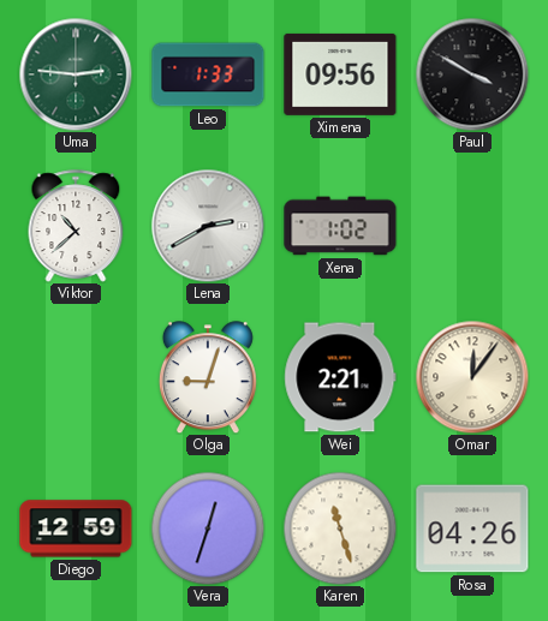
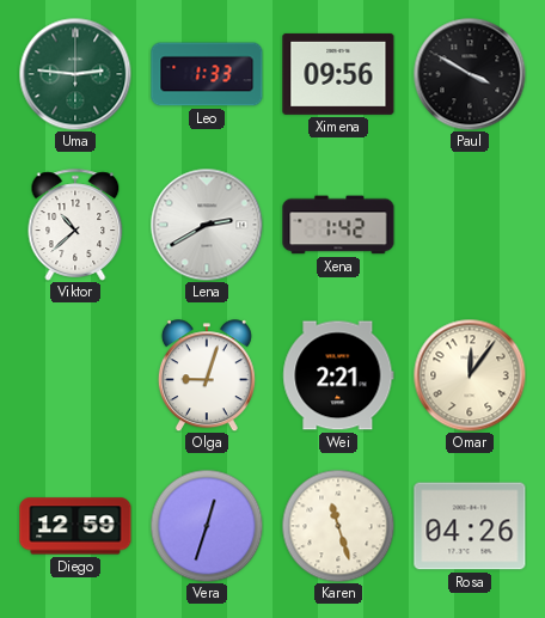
Xena: 1:02 -> 1:42
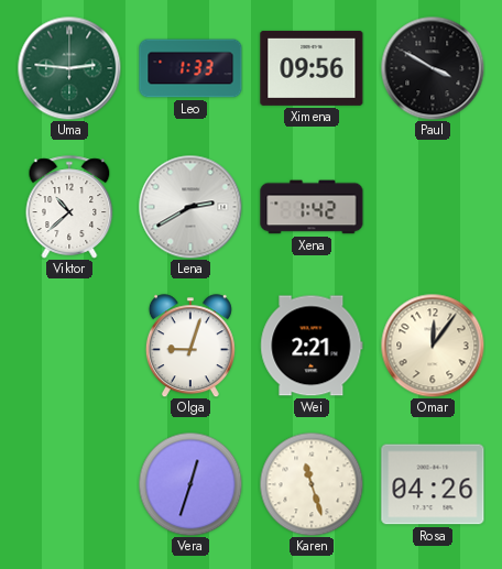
Diego: 12:59 -> none
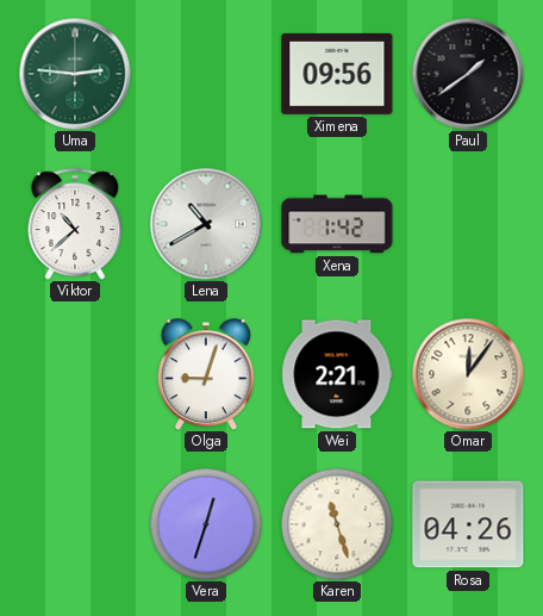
Leo: 1:33 -> none
Paul: 3:50 -> 1:39
Lena: 2:40 -> 10:40
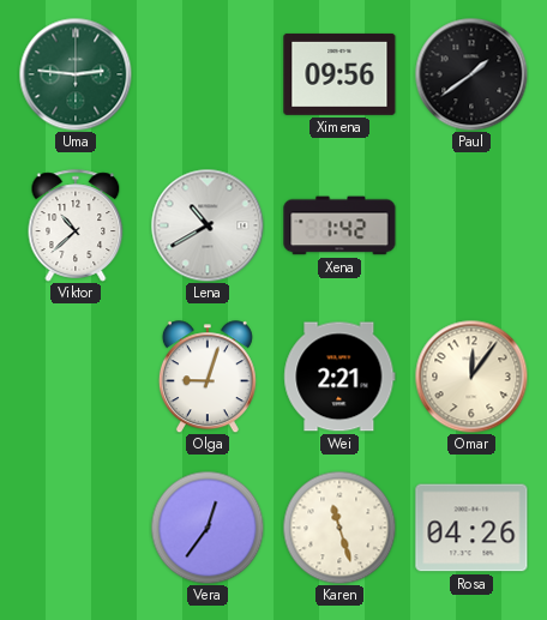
Vera: 12:33 -> 12:36
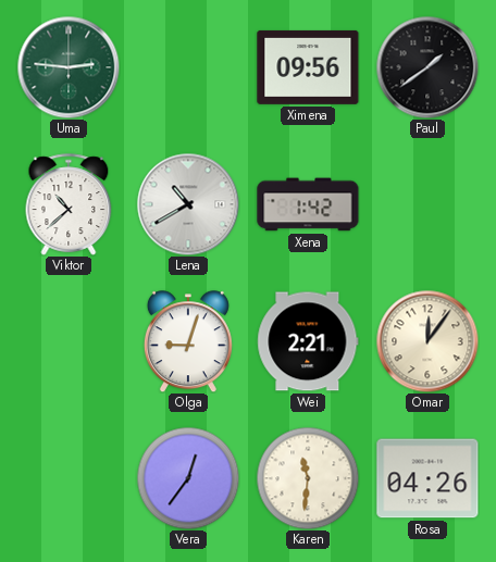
Karen: 11:27 -> 11:31
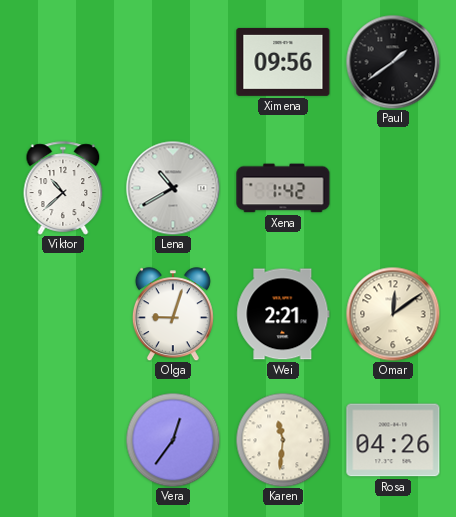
Uma: 2:46 -> none
Omar: 12:06 -> 12:09
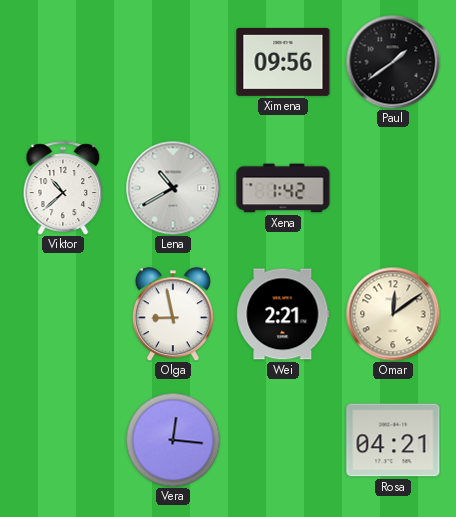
Olga: 9:03 -> 8:58
Vera: 12:36 -> 12:16
Karen: 11:31 -> none
Rosa: 04:26 -> 04:21
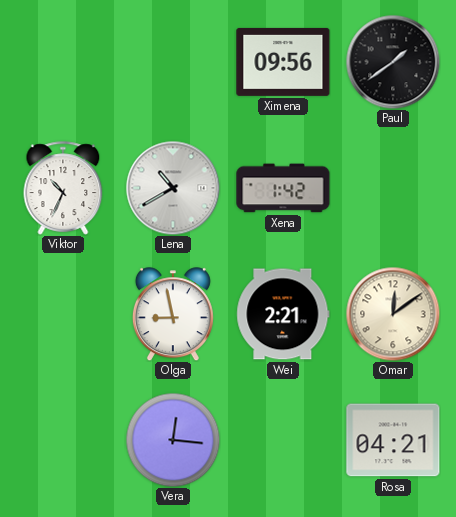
Viktor: 10:38 -> 10:34
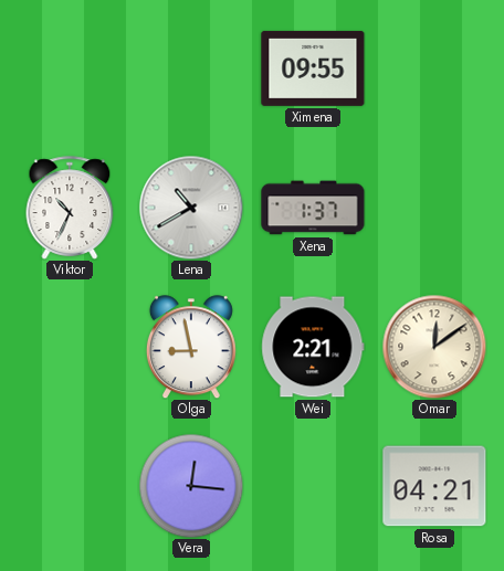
Ximena: 09:56 -> 09:55
Paul: 1:39 -> none
Xena: 1:42 -> 1:37
